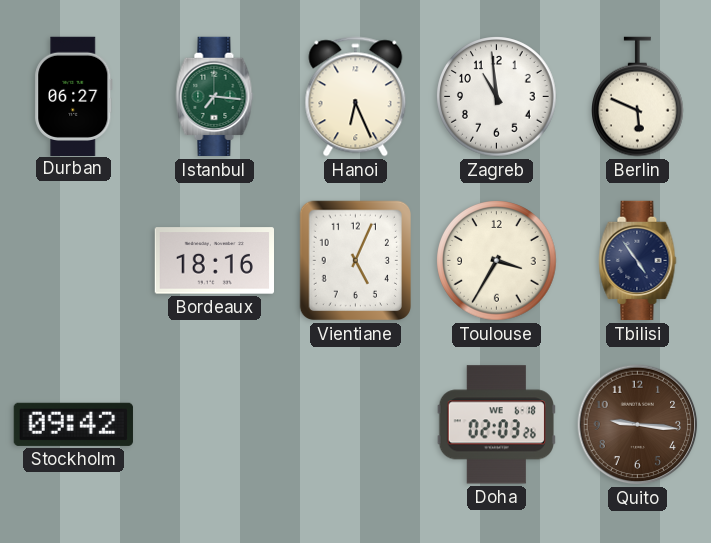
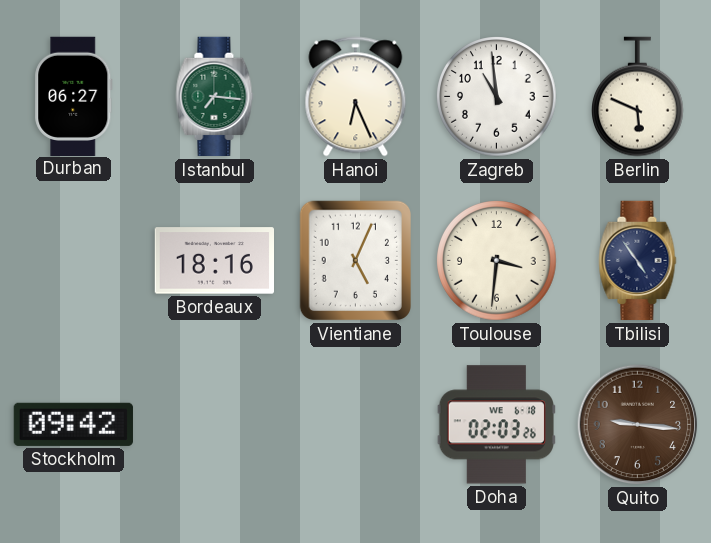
Toulouse: 3:35 -> 3:31
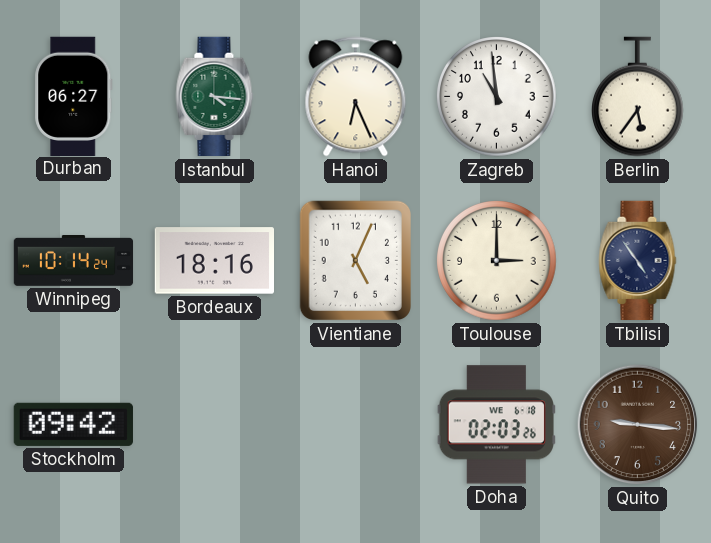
Istanbul: 7:16 -> 4:16
Berlin: 5:49 -> 5:36
Winnipeg: none -> 10:14
Toulouse: 3:31 -> 3:00
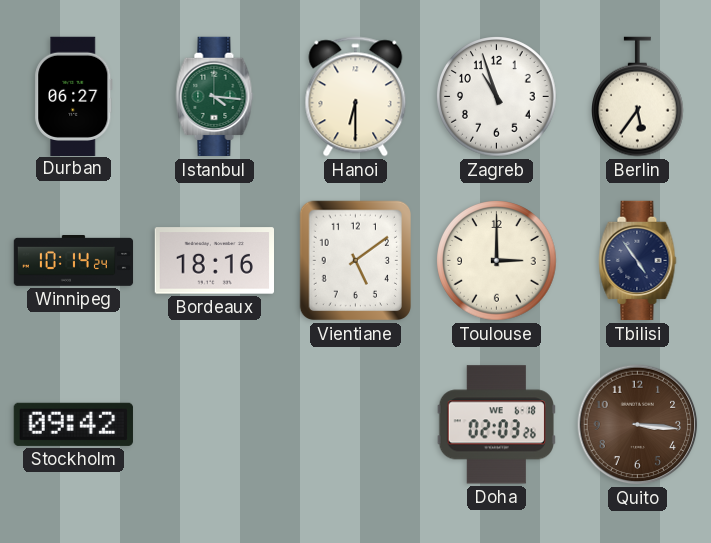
Hanoi: 6:26 -> 6:30
Zagreb: 10:59 -> 10:57
Vientiane: 5:04 -> 5:09
Quito: 9:16 -> 3:16
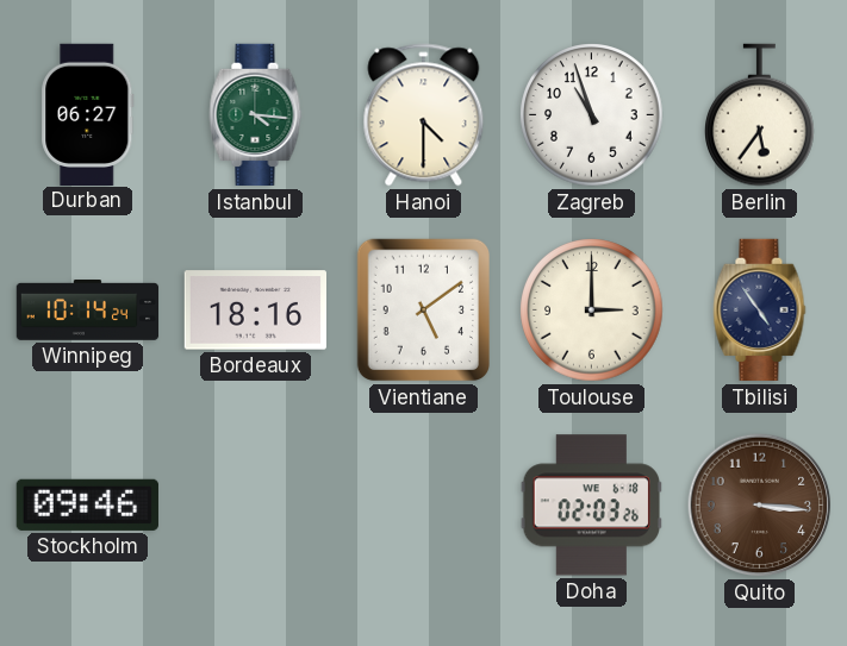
Hanoi: 6:30 -> 4:30
Stockholm: 09:42 -> 09:46
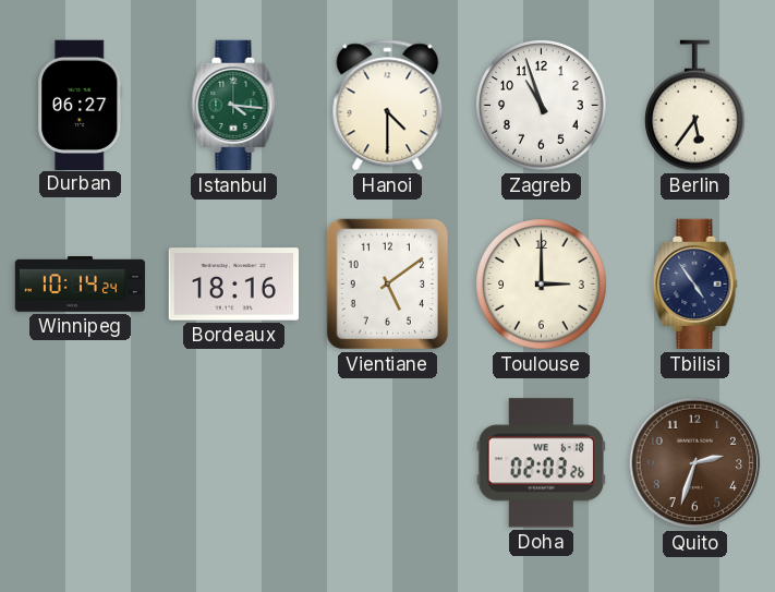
Stockholm: 09:46 -> none
Quito: 3:16 -> 2:33
